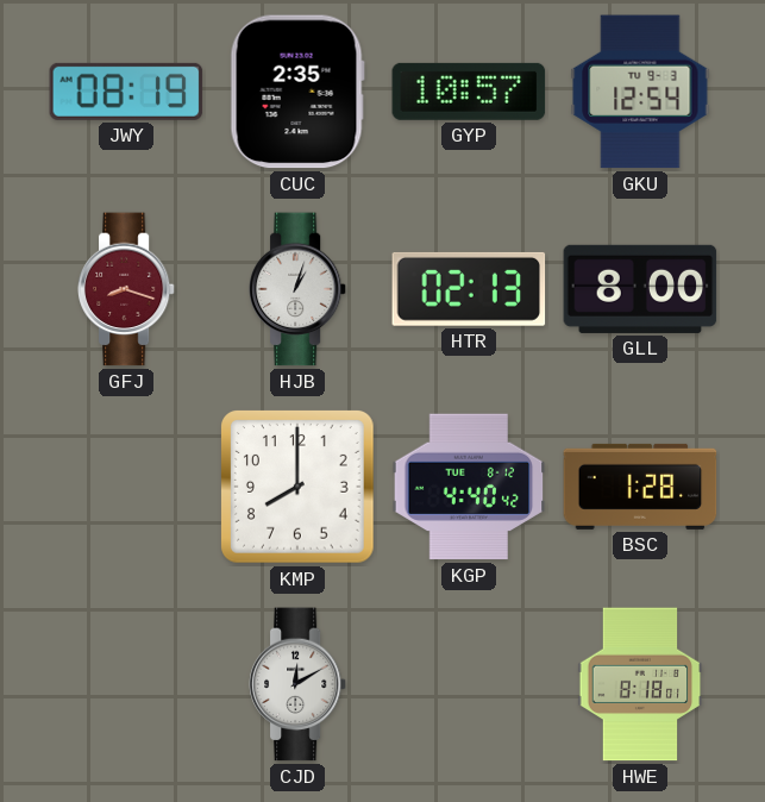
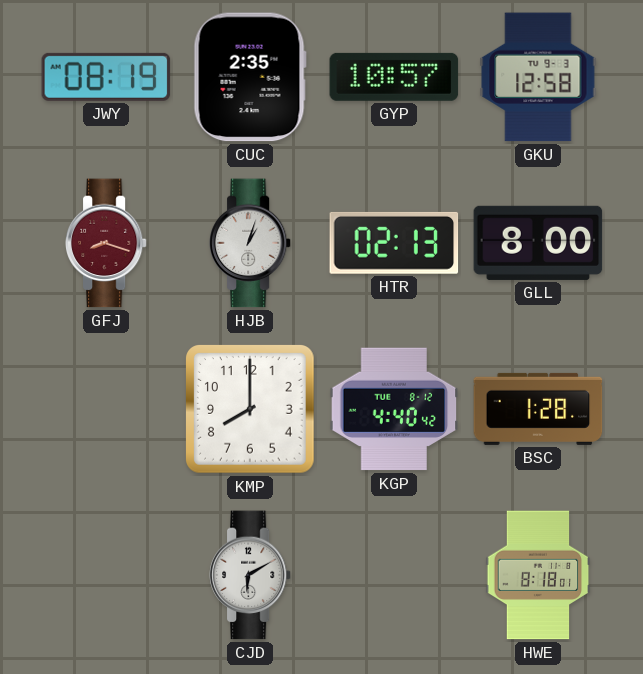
GKU: 12:54 -> 12:58
CJD: 12:10 -> 6:10
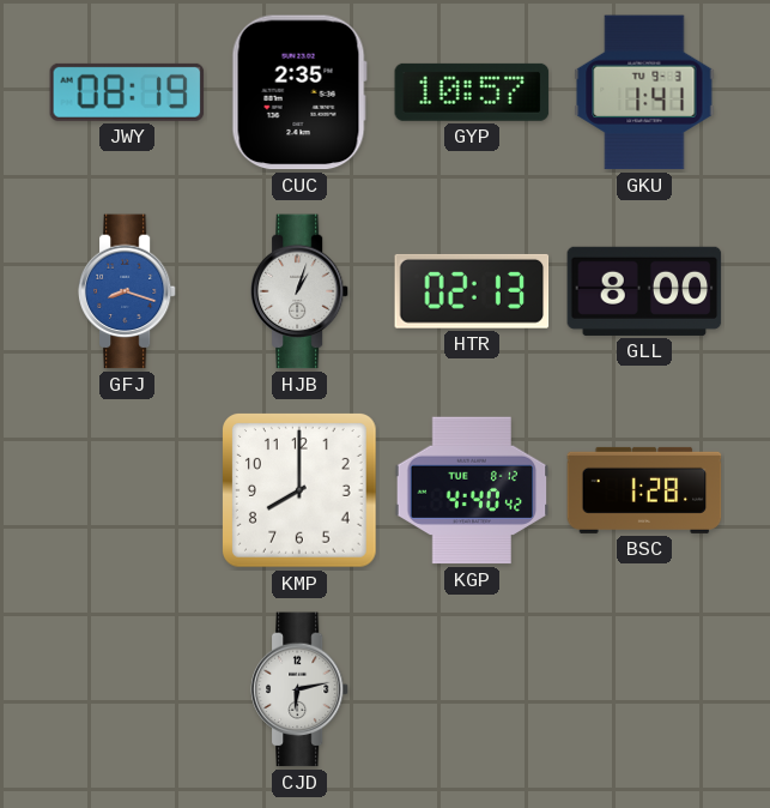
GKU: 12:58 -> 1:41
GFJ dial: burgundy -> blue
CJD: 6:10 -> 6:13
HWE: 8:18 -> none
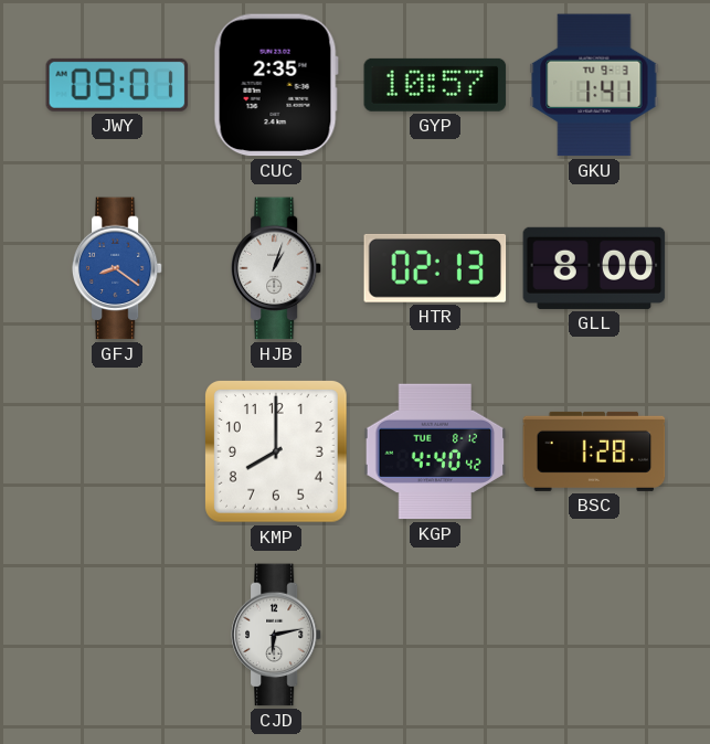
JWY: 08:19 -> 09:01
GFJ: 8:18 -> 8:21
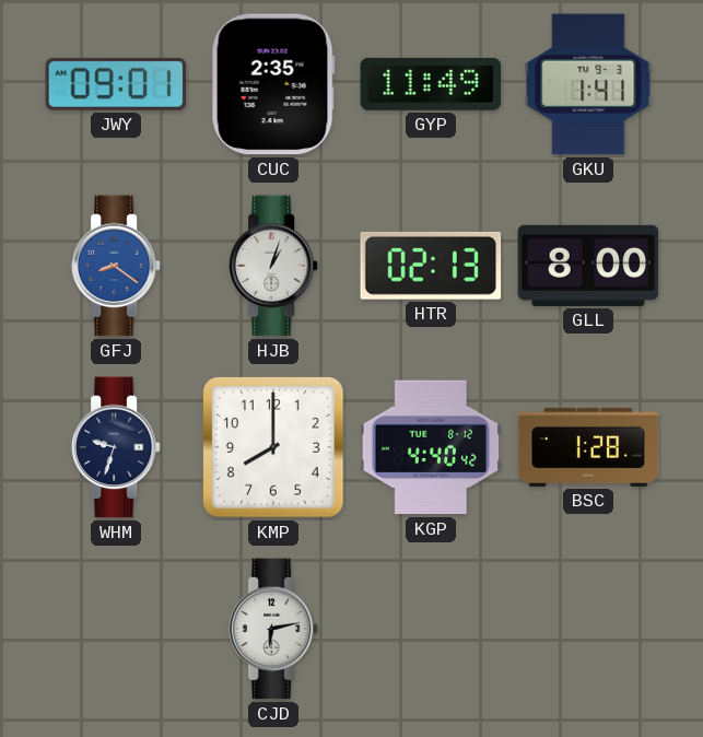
GYP: 10:57 -> 11:49
WHM: none -> 9:33
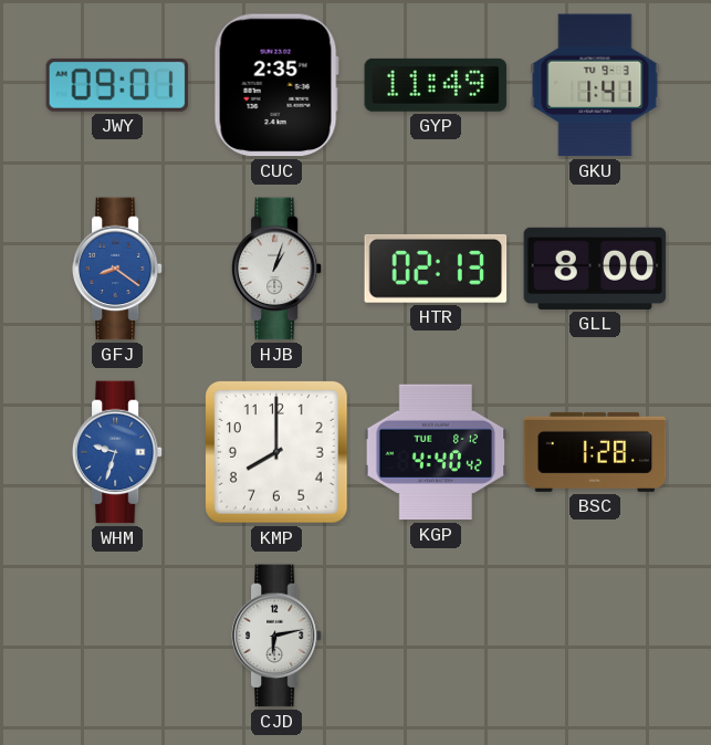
WHM dial: navy -> blue
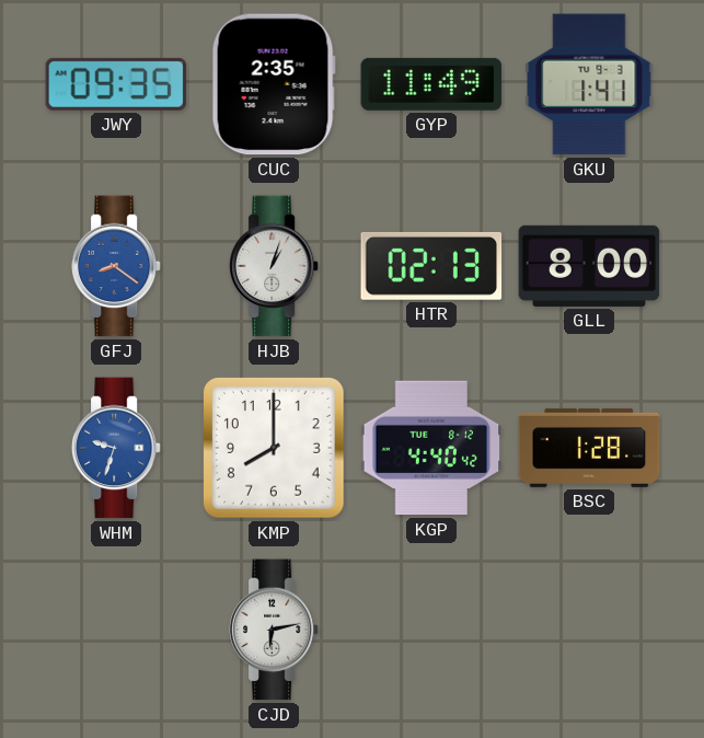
JWY: 09:01 -> 09:35
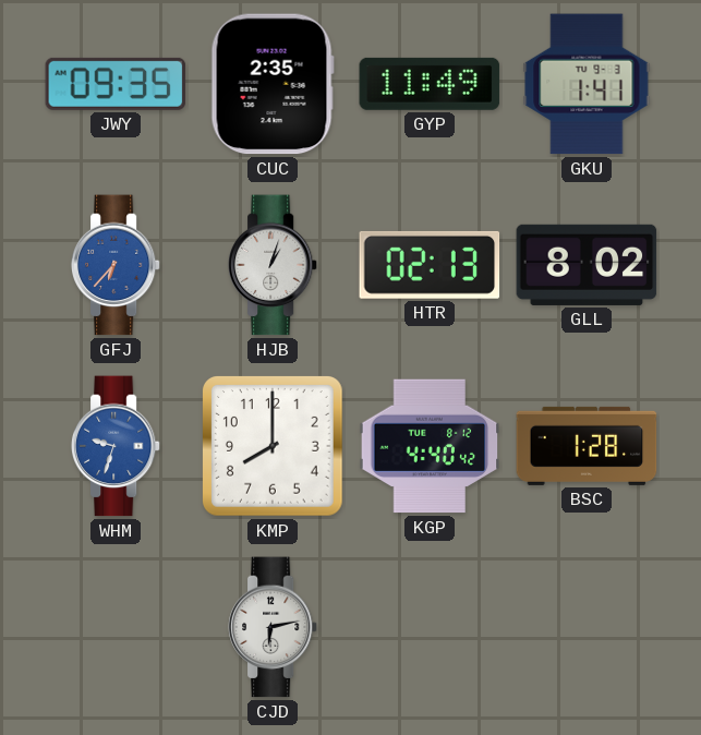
GFJ: 8:21 -> 6:37
GLL: 8:00 -> 8:02
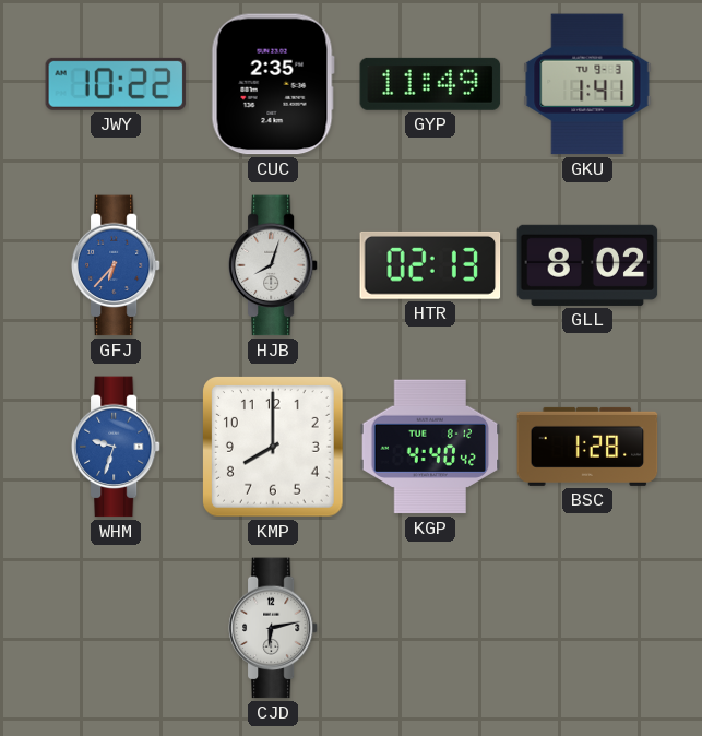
JWY: 09:35 -> 10:22
HJB: 1:03 -> 8:03
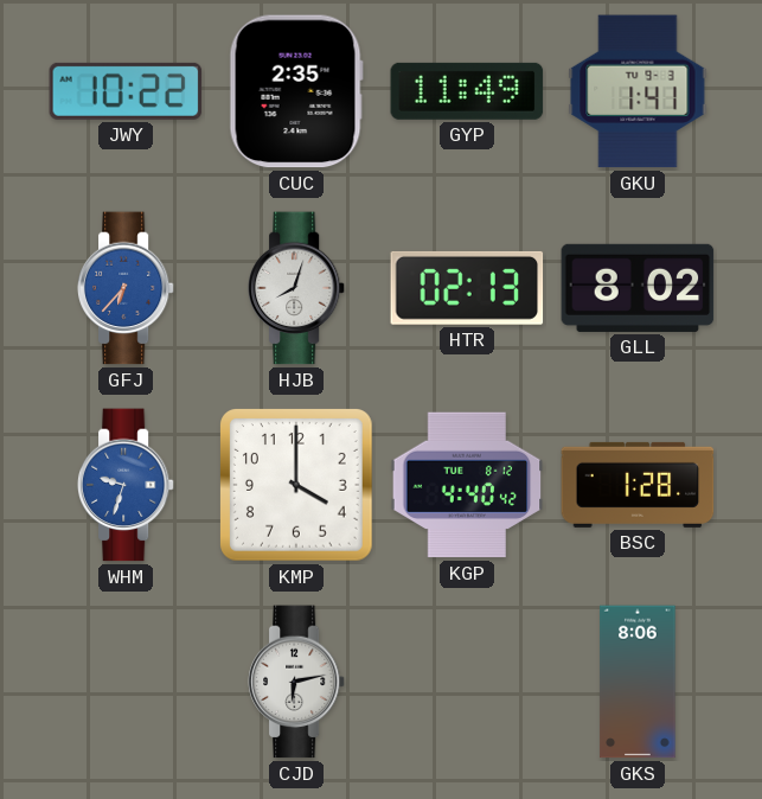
KMP: 8:00 -> 4:00
GKS: none -> 8:06
